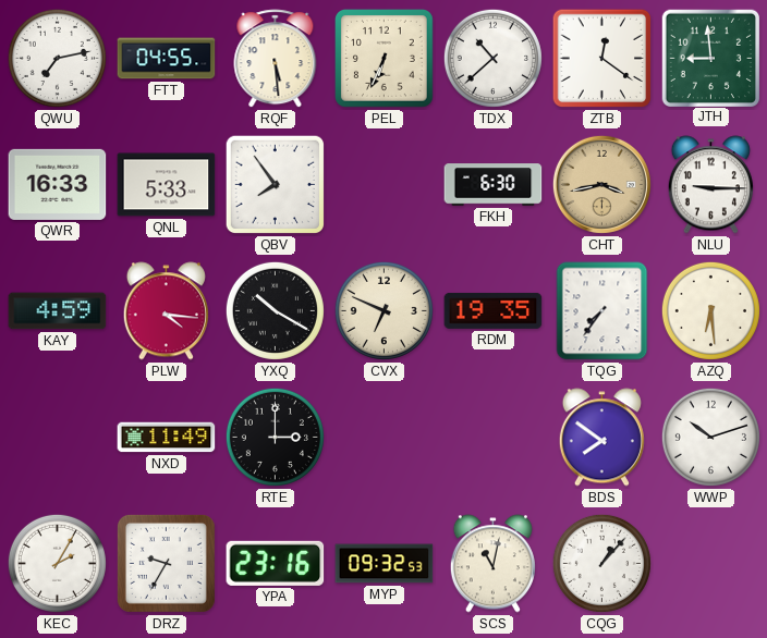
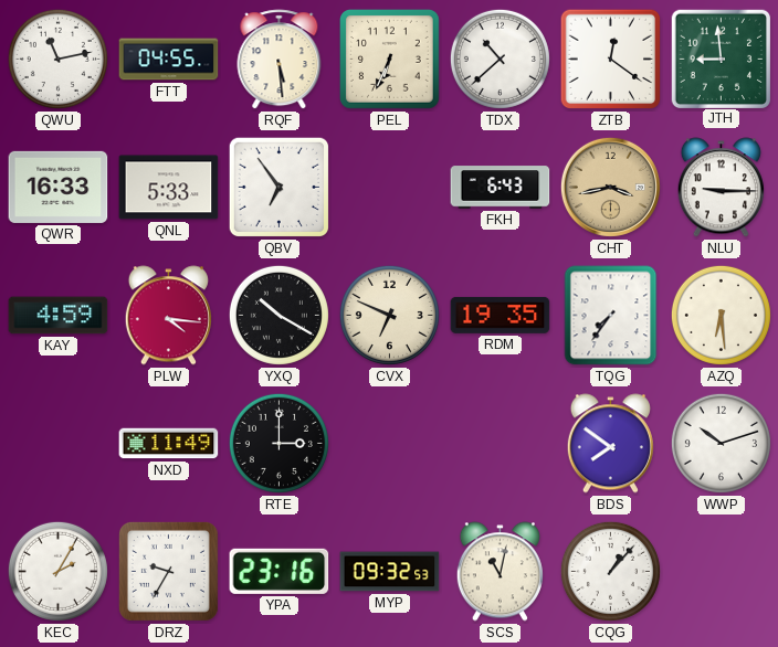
QWU: 7:13 -> 11:13
QBV: 7:54 -> 6:54
FKH: 6:30 -> 6:43
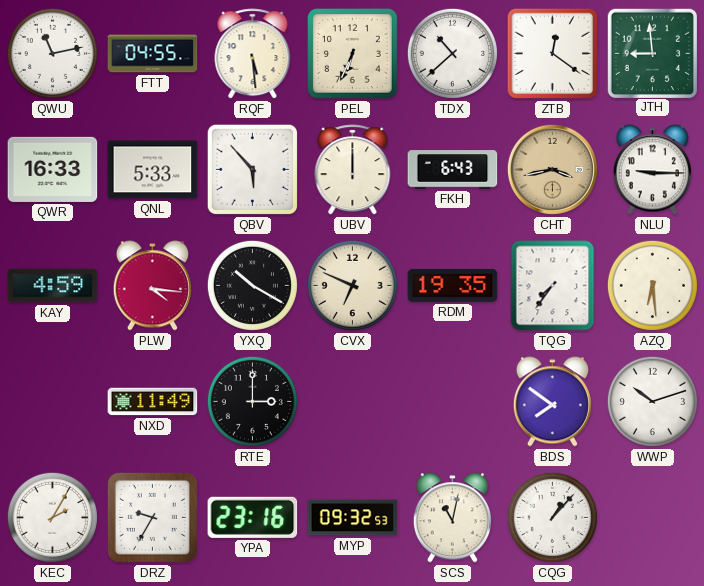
QBV: 6:54 -> 5:53
UBV: none -> 12:00
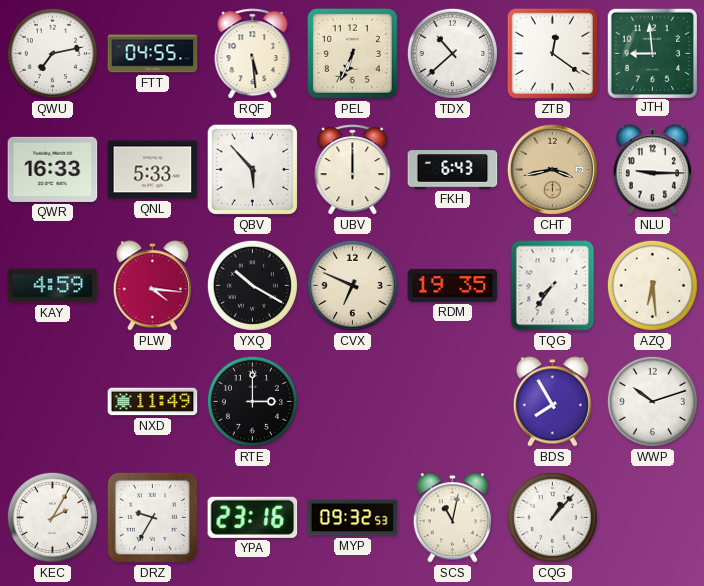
QWU: 11:13 -> 7:13
BDS: 7:51 -> 7:55
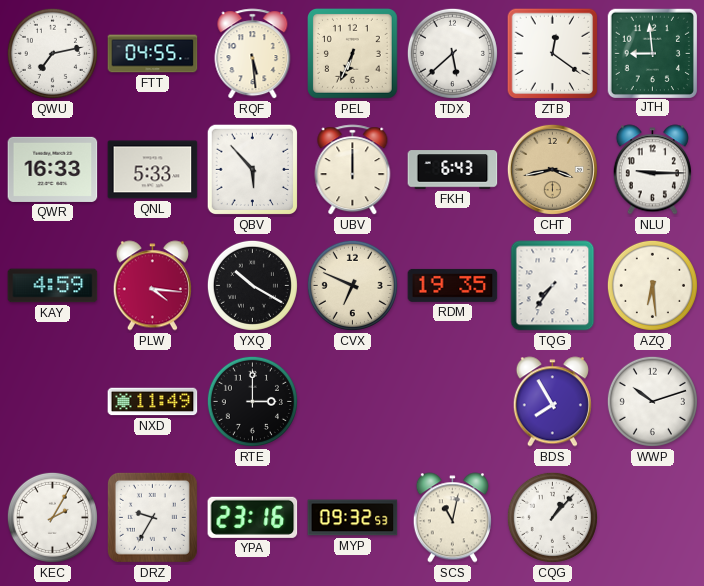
TDX: 10:38 -> 5:38
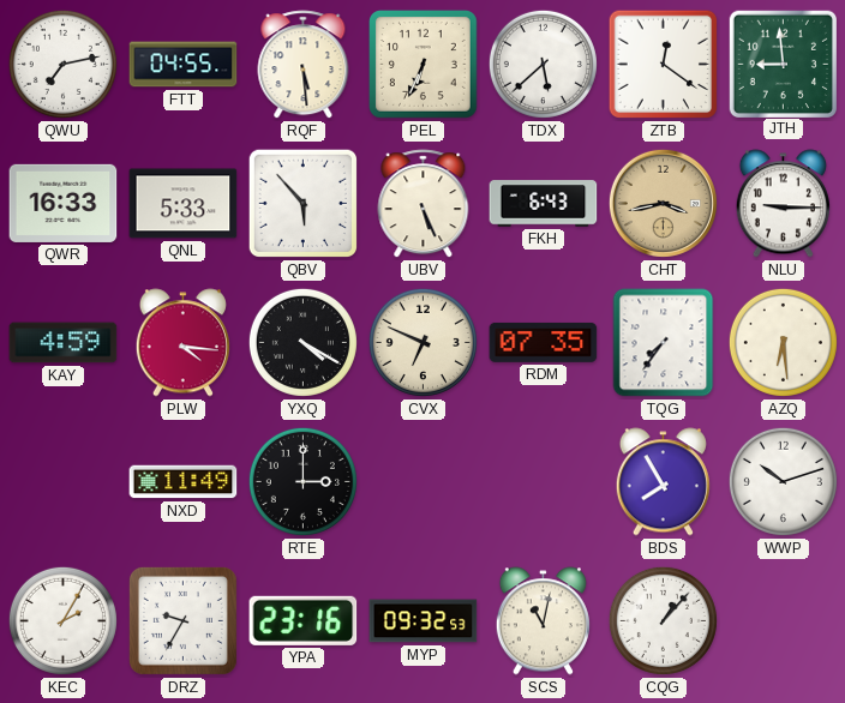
UBV: 12:00 -> 5:26
YXQ: 10:20 -> 4:20
RDM: 19:35 -> 07:35
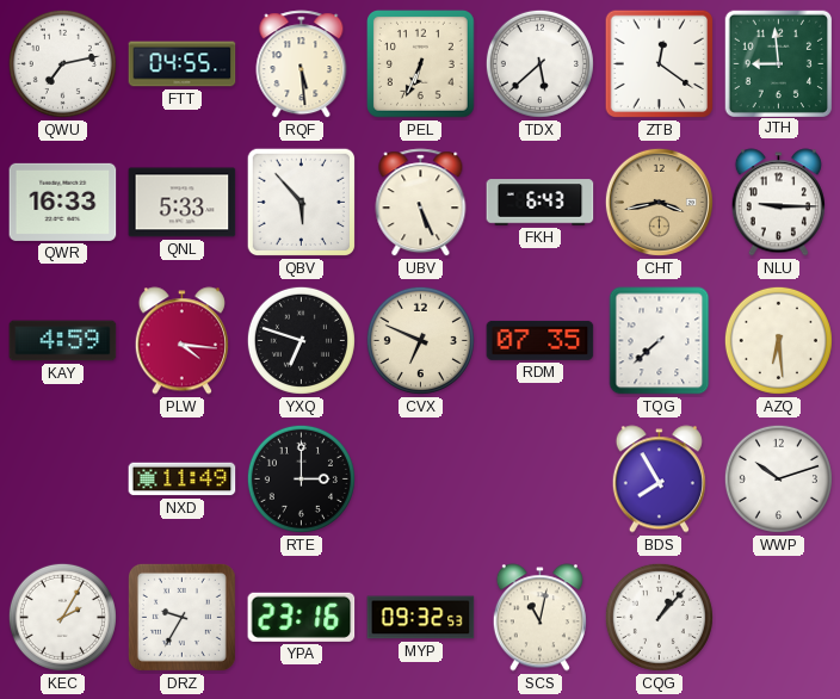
YXQ: 4:20 -> 6:48
TQG: 7:36 -> 7:38
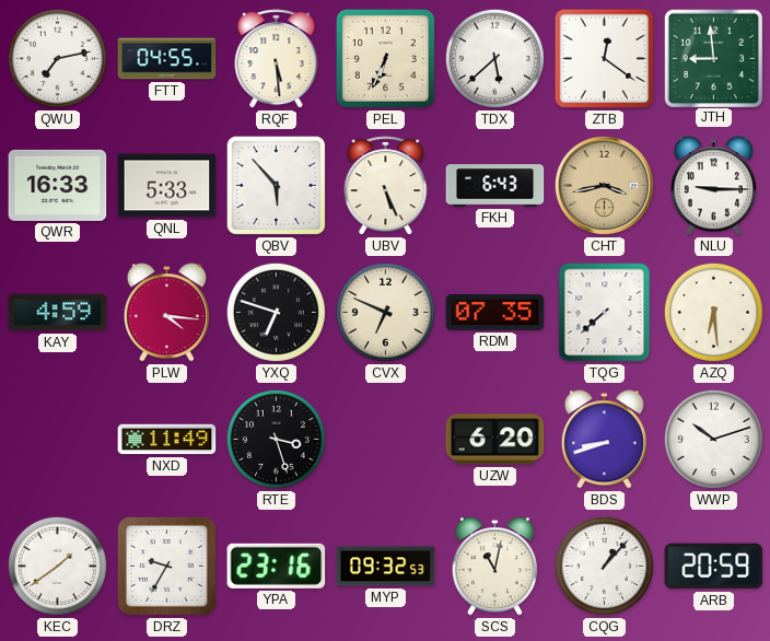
RTE: 3:00 -> 3:27
UZW: none -> 6:20
BDS: 7:55 -> 8:42
KEC: 2:05 -> 1:39
ARB: none -> 20:59
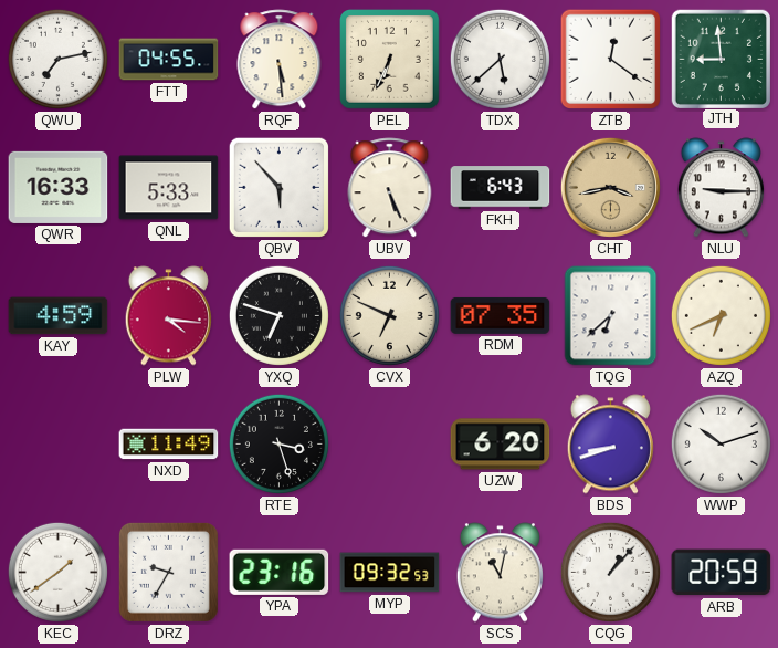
TQG: 7:38 -> 6:38
AZQ: 6:29 -> 6:41
